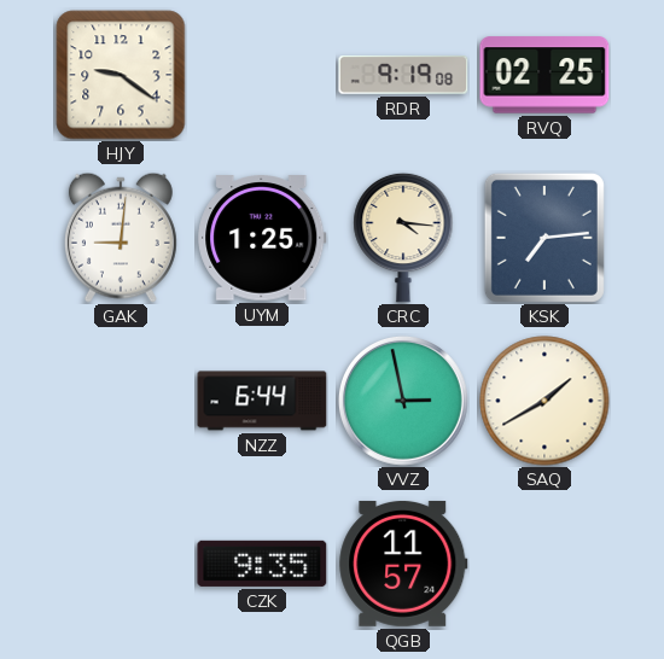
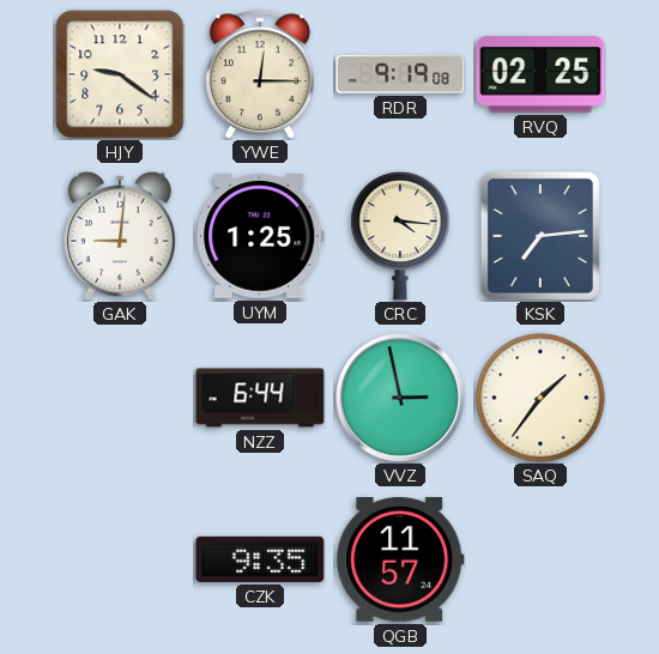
YWE: none -> 12:15
SAQ: 1:40 -> 1:36
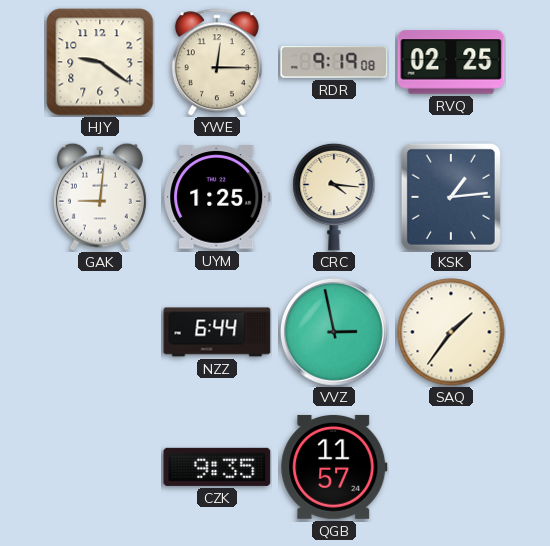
KSK: 7:14 -> 1:14
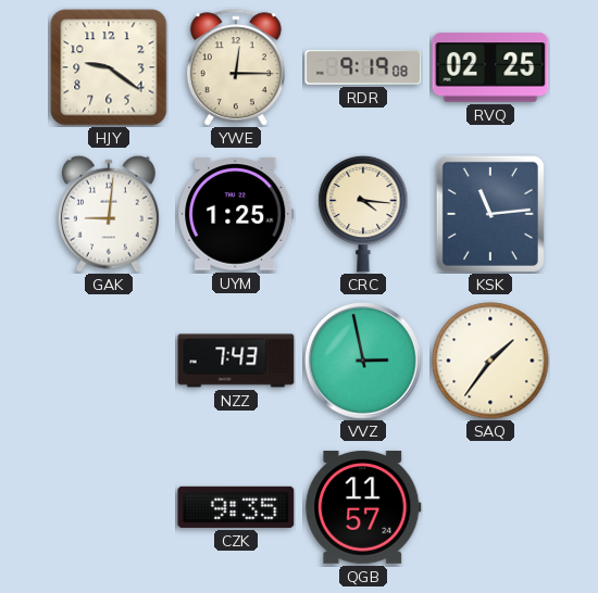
KSK: 1:14 -> 11:14
NZZ: 6:44 -> 7:43
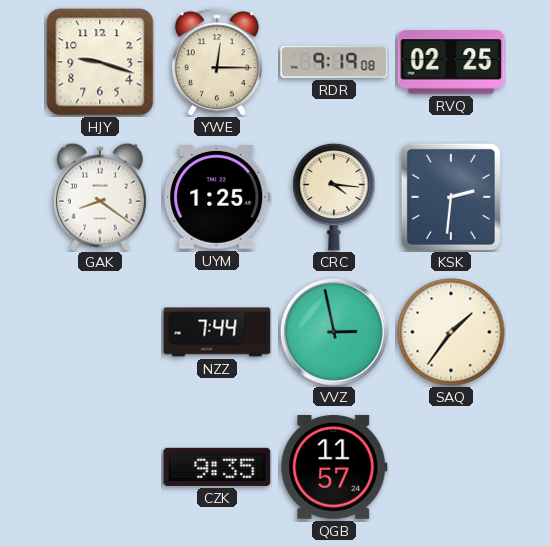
HJY: 9:21 -> 9:18
GAK: 9:01 -> 8:21
KSK: 11:14 -> 2:31
NZZ: 7:43 -> 7:44
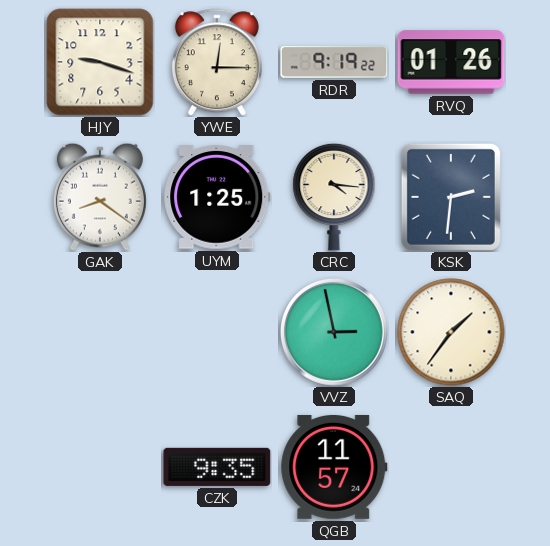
RDR: 9:19:08 -> 9:19:22
RVQ: 02:25 -> 01:26
NZZ: 7:44 -> none
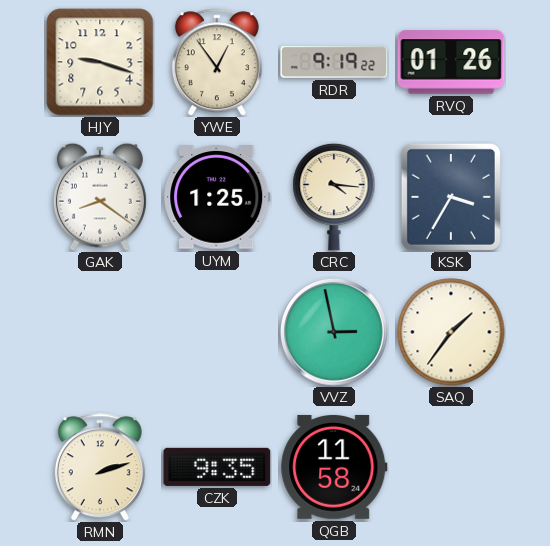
YWE: 12:15 -> 12:54
KSK: 2:31 -> 3:35
RMN: none -> 2:12
QGB: 11:57 -> 11:58
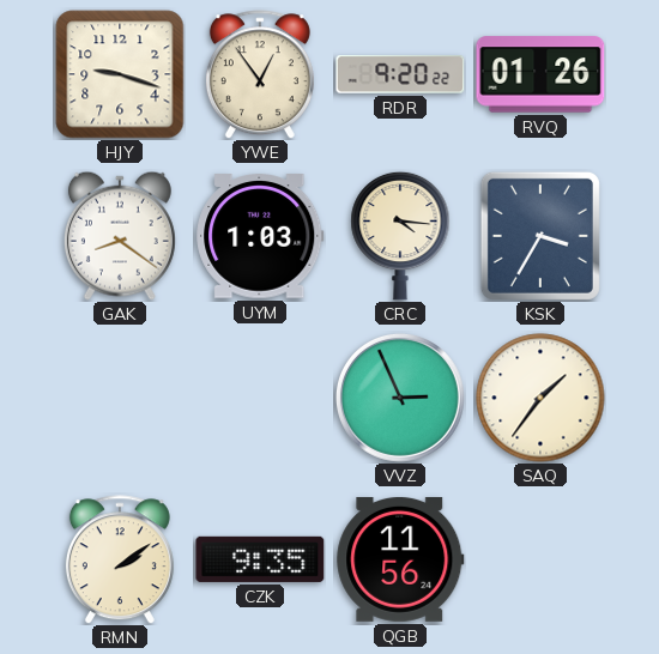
RDR: 9:19 -> 9:20
UYM: 1:25 -> 1:03
VVZ: 2:58 -> 2:56
RMN: 2:12 -> 2:09
QGB: 11:58 -> 11:56
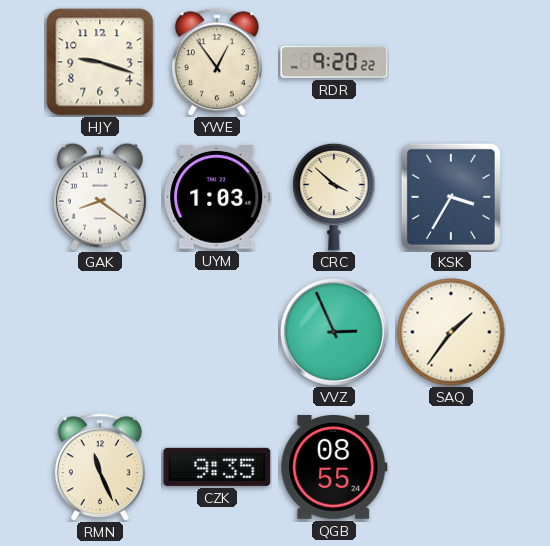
RVQ: 01:26 -> none
CRC: 4:16 -> 3:52
RMN: 2:09 -> 11:26
QGB: 11:56 -> 08:55
